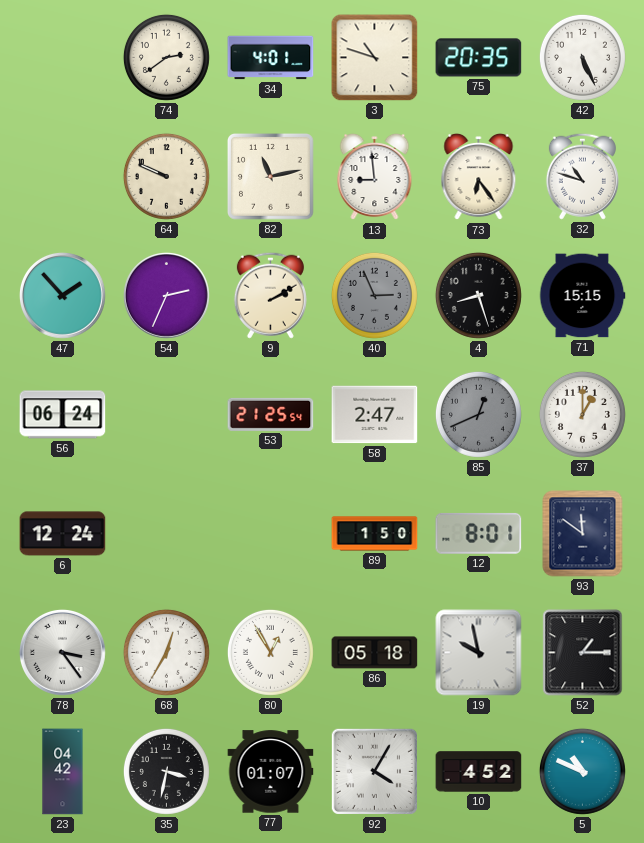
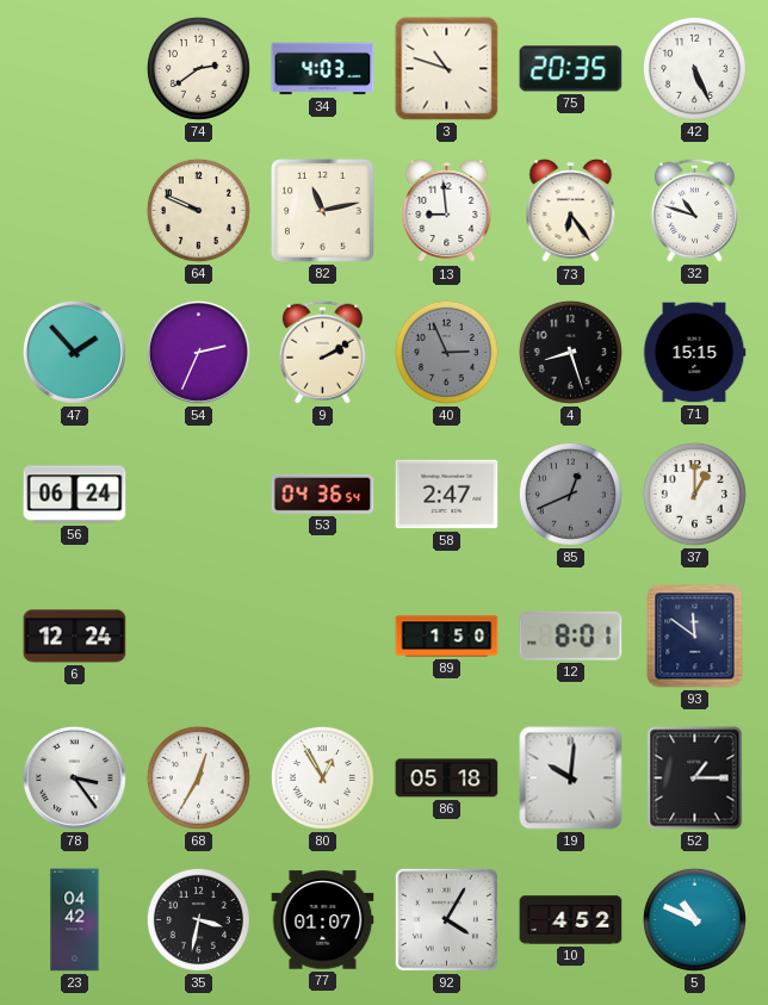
34: 4:01 -> 4:03
53: 21:25 -> 04:36
19: 9:58 -> 10:01
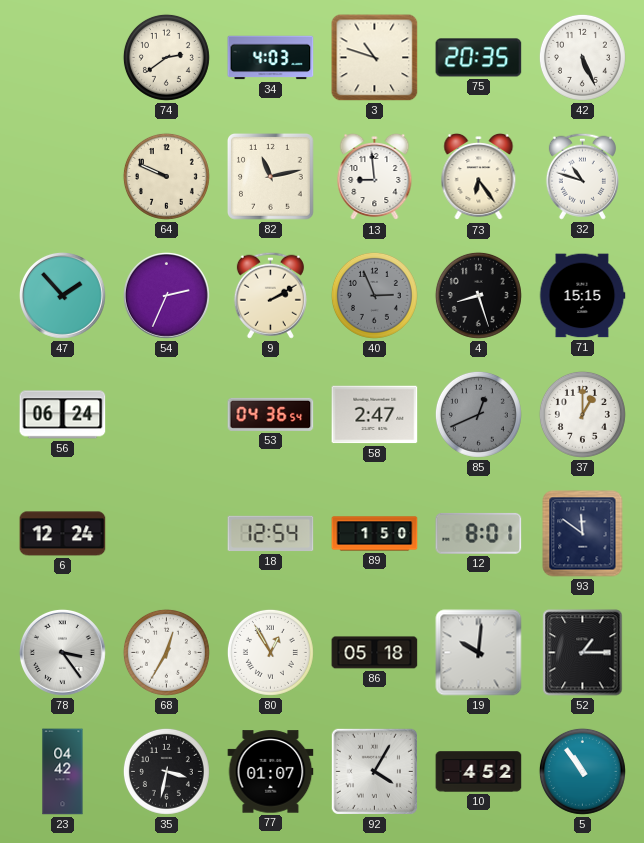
18: none -> 12:54
5: 10:49 -> 10:54
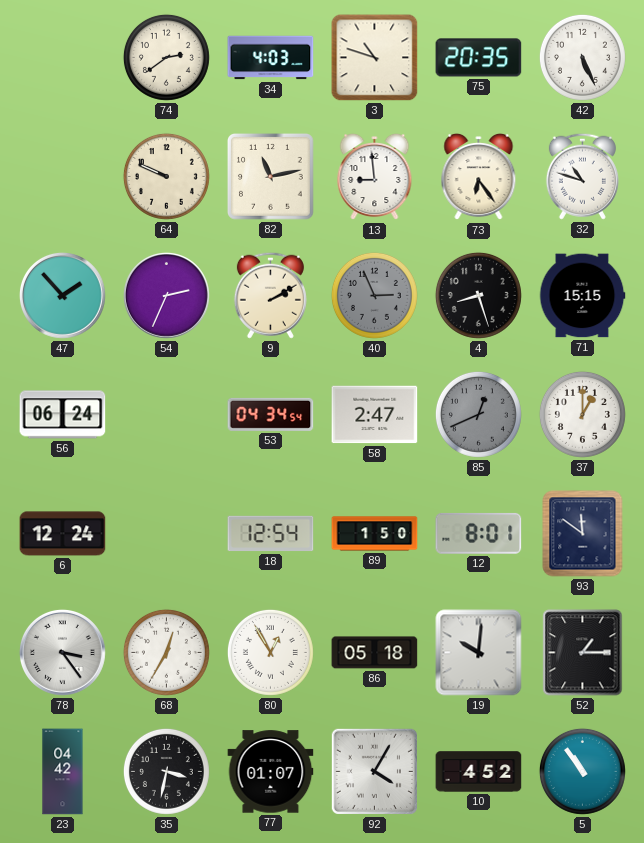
53: 04:36 -> 04:34
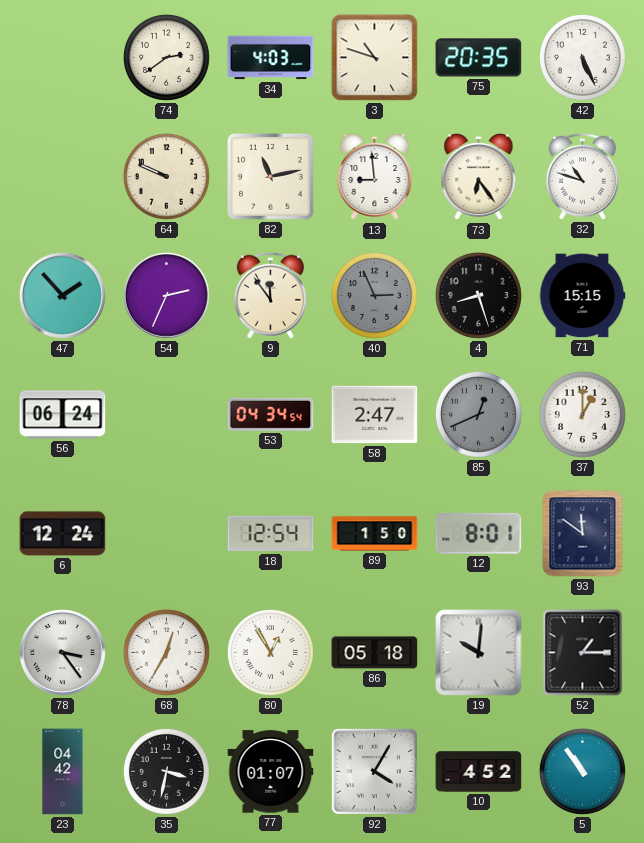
9: 2:10 -> 11:54
